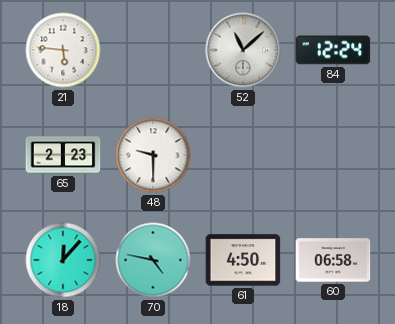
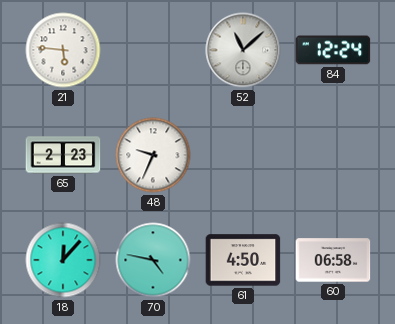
48: 9:30 -> 9:34
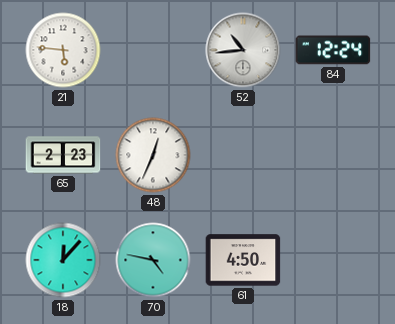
52: 11:08 -> 10:44
48: 9:34 -> 12:34
60: 06:58 -> none
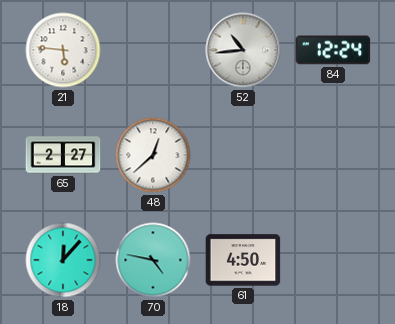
65: 2:23 -> 2:27
48: 12:34 -> 12:38
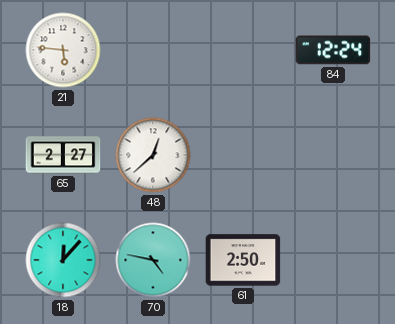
52: 10:44 -> none
61: 4:50 -> 2:50
